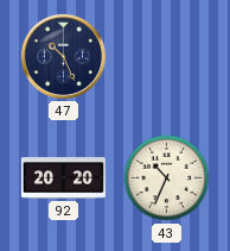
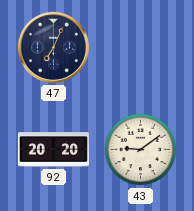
47: 10:26 -> 7:04
43: 10:34 -> 9:09
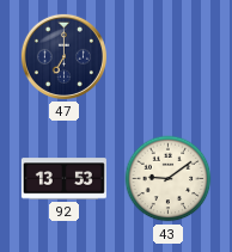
47: 7:04 -> 7:00
92: 20:20 -> 13:53
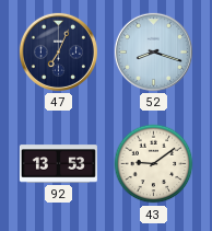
47: 7:00 -> 7:04
52: none -> 8:18
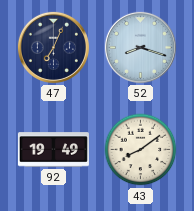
92: 13:53 -> 19:49
43: 9:09 -> 8:09
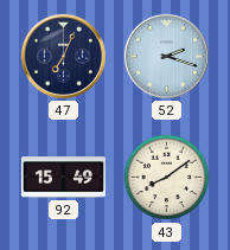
52: 8:18 -> 2:18
92: 19:49 -> 15:49
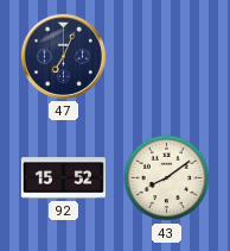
52: 2:18 -> none
92: 15:49 -> 15:52
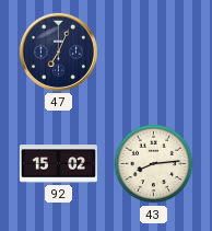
92: 15:52 -> 15:02
43: 8:09 -> 8:14
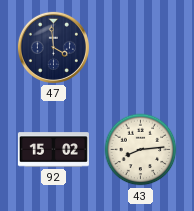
47: 7:04 -> 3:59
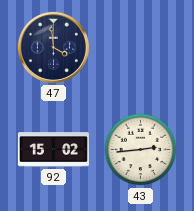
43: 8:14 -> 2:44
